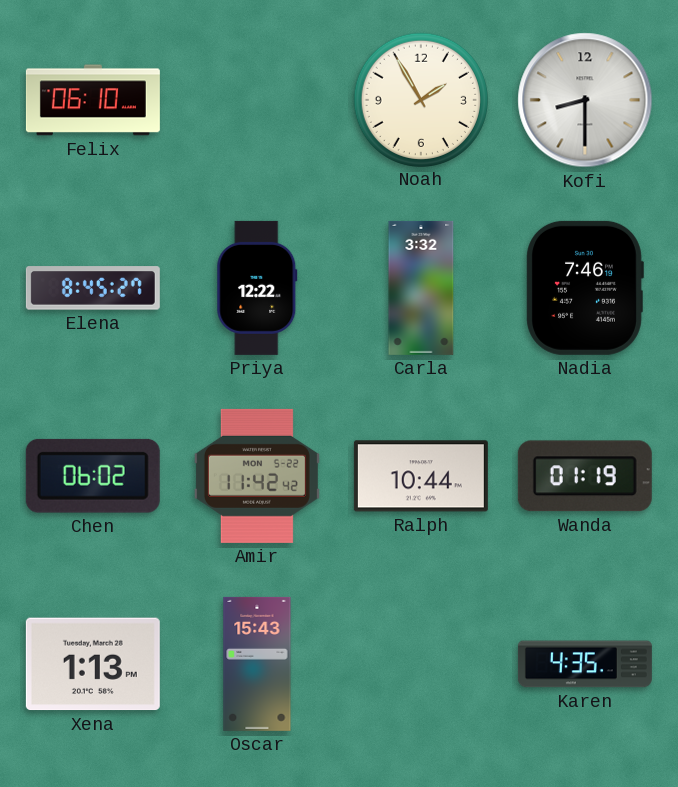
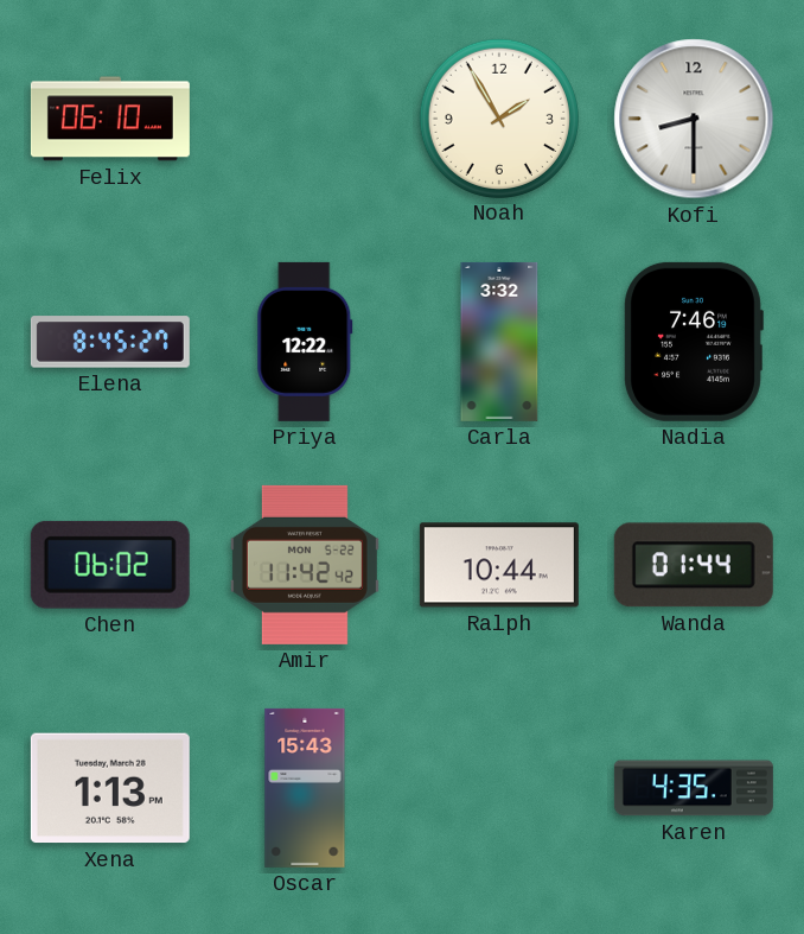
Wanda: 01:19 -> 01:44
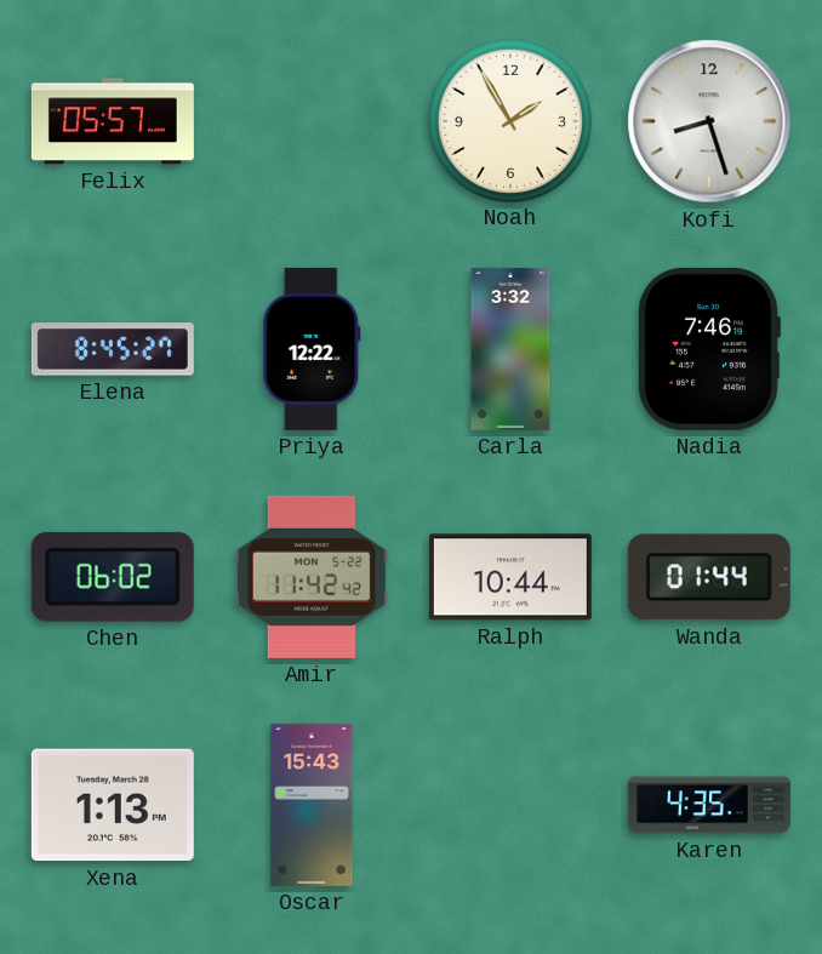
Felix: 06:10 -> 05:57
Kofi: 8:30 -> 8:27
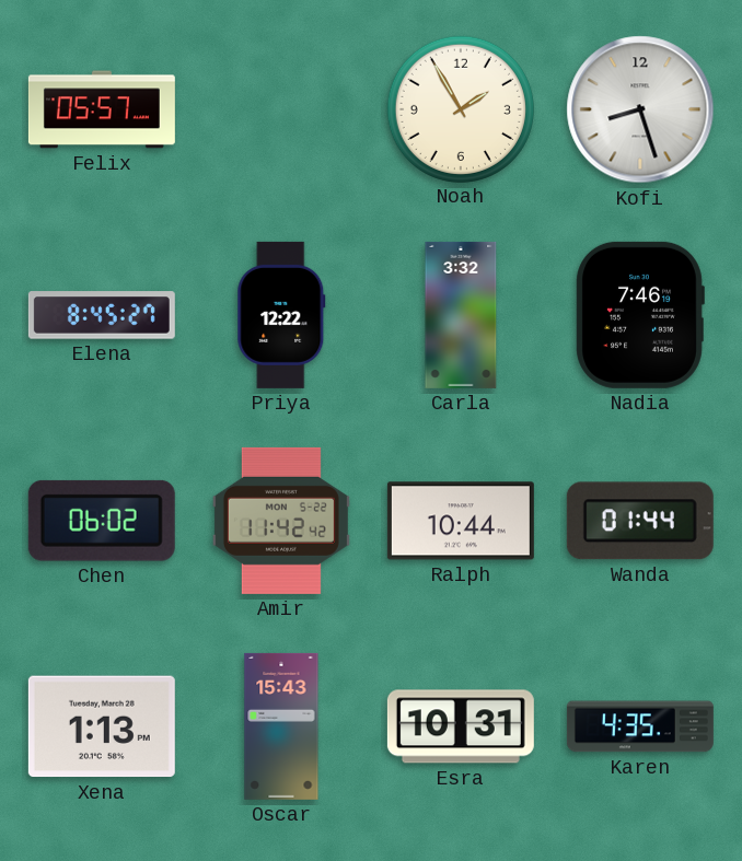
Esra: none -> 10:31
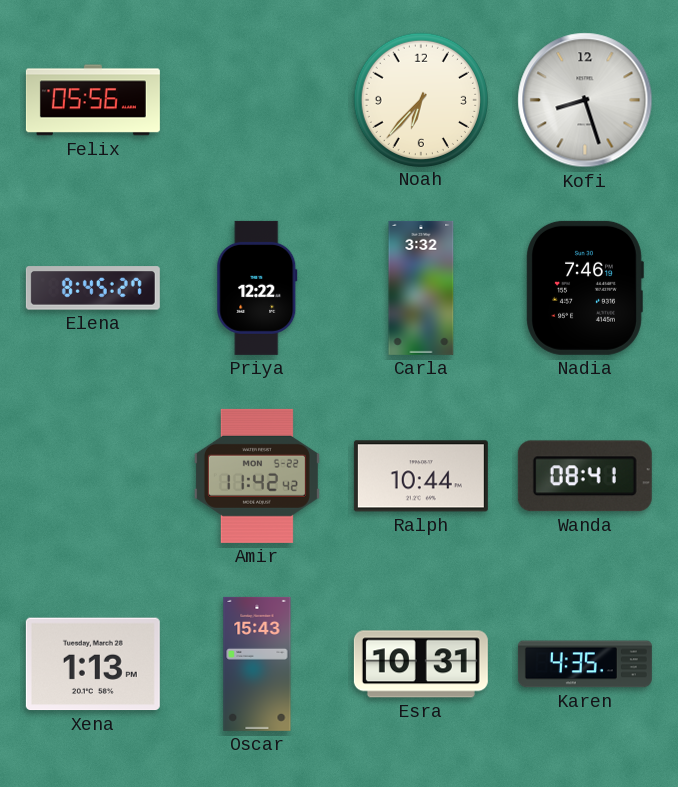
Felix: 05:57 -> 05:56
Noah: 1:55 -> 6:37
Chen: 06:02 -> none
Wanda: 01:44 -> 08:41
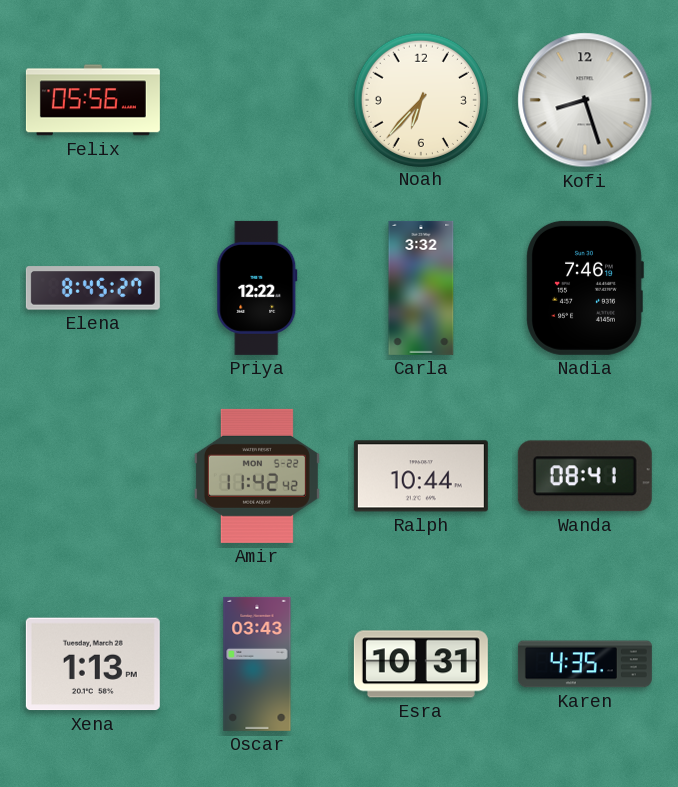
Oscar: 15:43 -> 03:43
